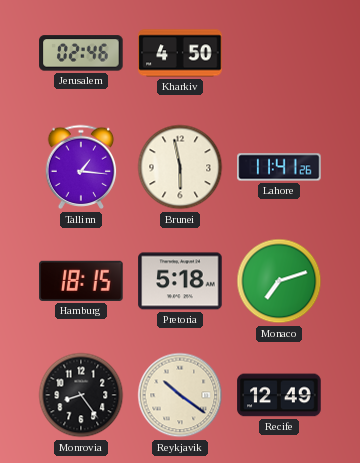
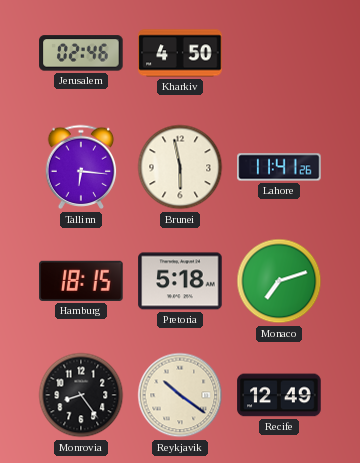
Tallinn: 1:16 -> 6:16
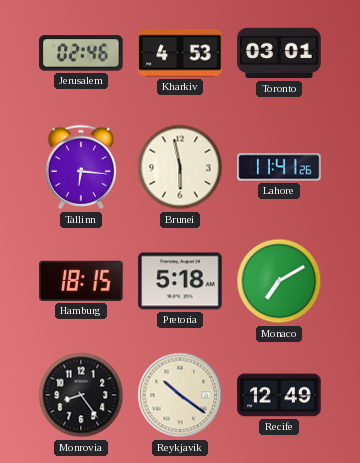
Kharkiv: 4:50 -> 4:53
Toronto: none -> 03:01
Monaco: 7:12 -> 7:10
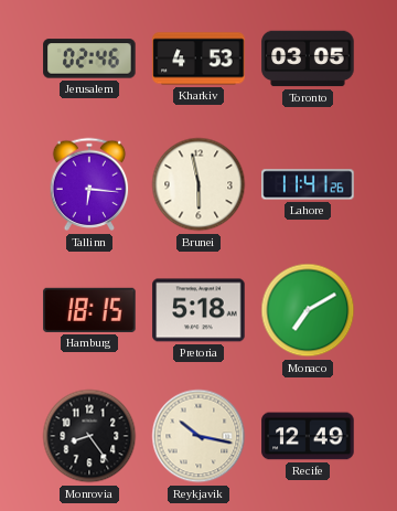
Toronto: 03:01 -> 03:05
Reykjavik: 10:21 -> 10:17
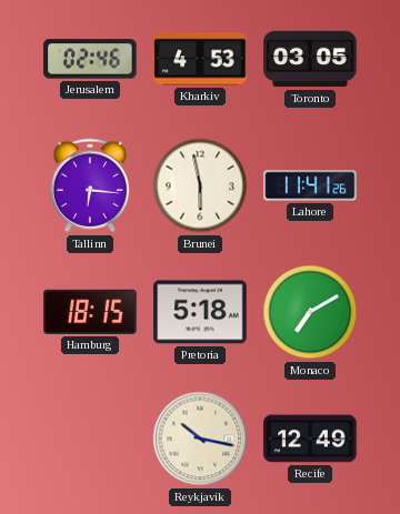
Monrovia: 8:24 -> none
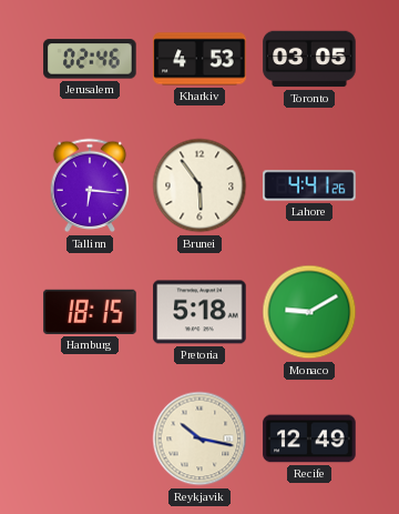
Brunei: 5:58 -> 5:54
Lahore: 11:41 -> 4:41
Monaco: 7:10 -> 9:10
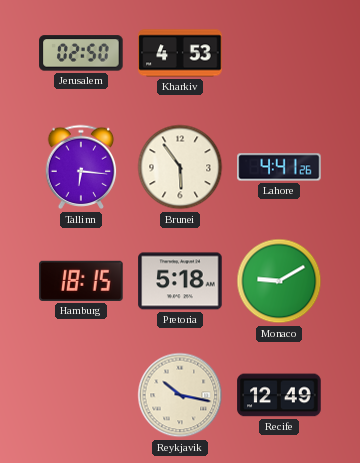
Jerusalem: 02:46 -> 02:50
Toronto: 03:05 -> none
